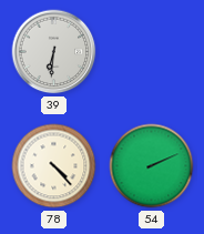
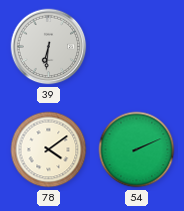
78: 4:23 -> 4:09
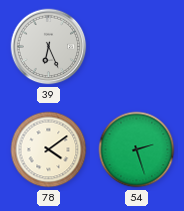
39: 6:31 -> 6:26
54: 2:11 -> 2:27
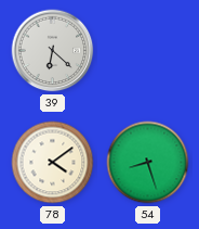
39: 6:26 -> 6:22
54: 2:27 -> 8:27
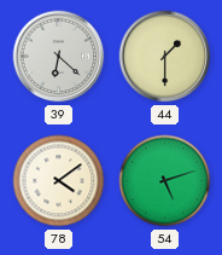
44: none -> 1:30
54: 8:27 -> 5:12
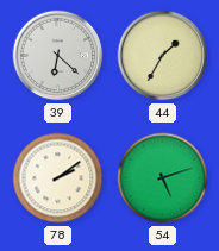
44: 1:30 -> 1:35
78: 4:09 -> 2:09
